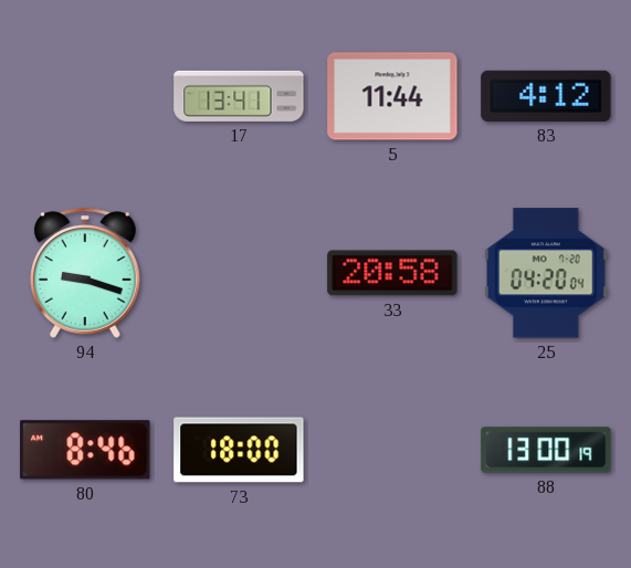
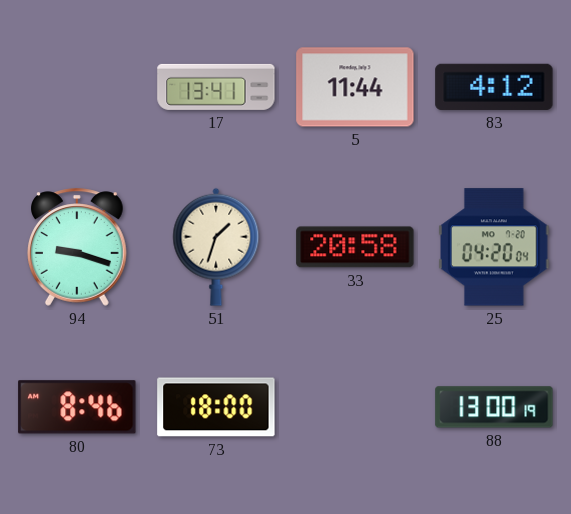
51: none -> 1:33
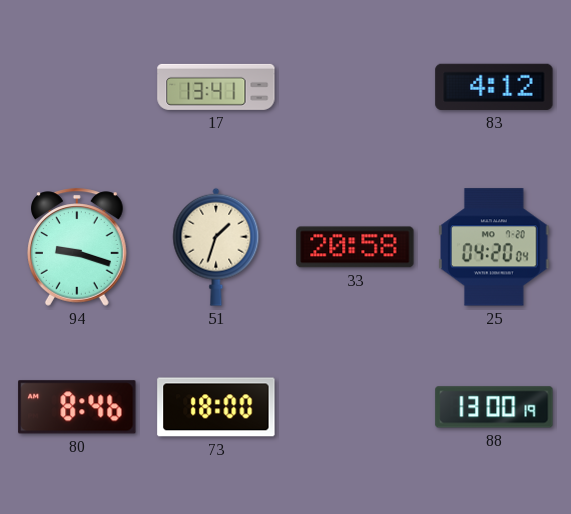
5: 11:44 -> none
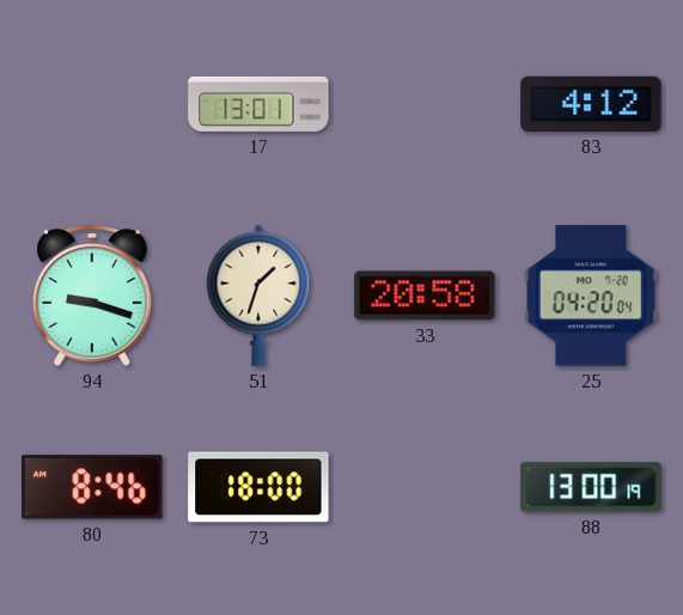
17: 13:41 -> 13:01
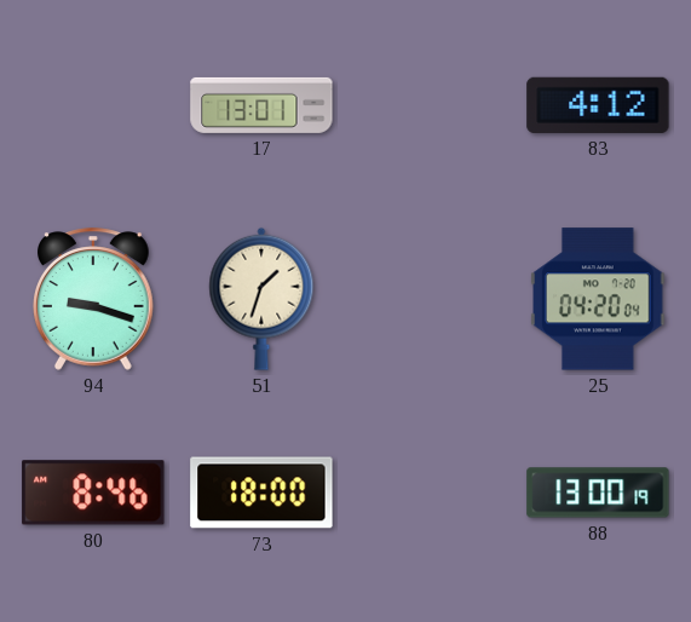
33: 20:58 -> none
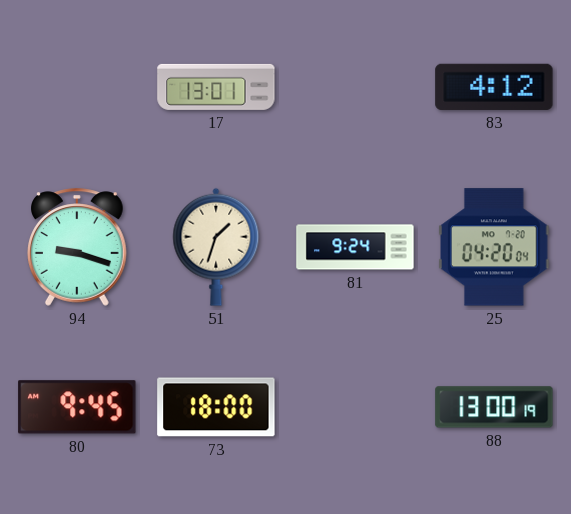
81: none -> 9:24
80: 8:46 -> 9:45
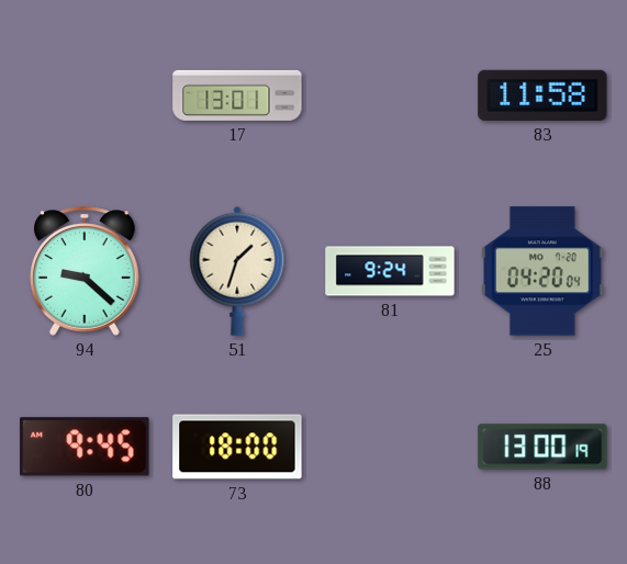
83: 4:12 -> 11:58
94: 9:18 -> 9:22
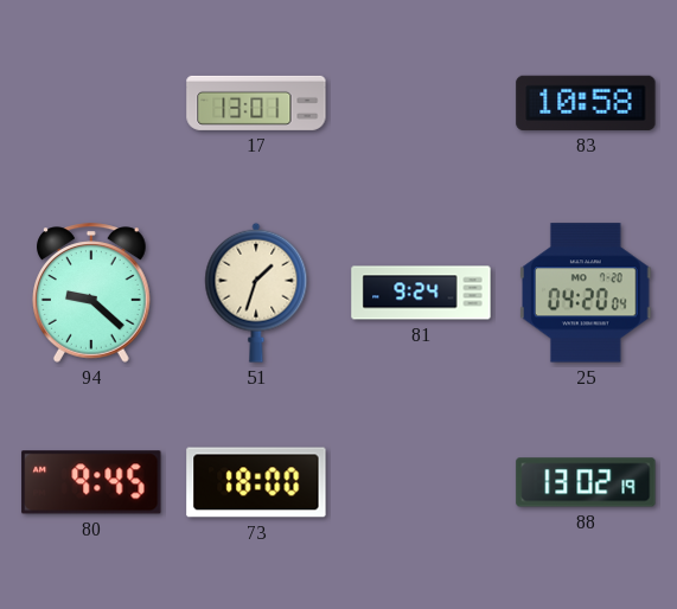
83: 11:58 -> 10:58
88: 13:00 -> 13:02
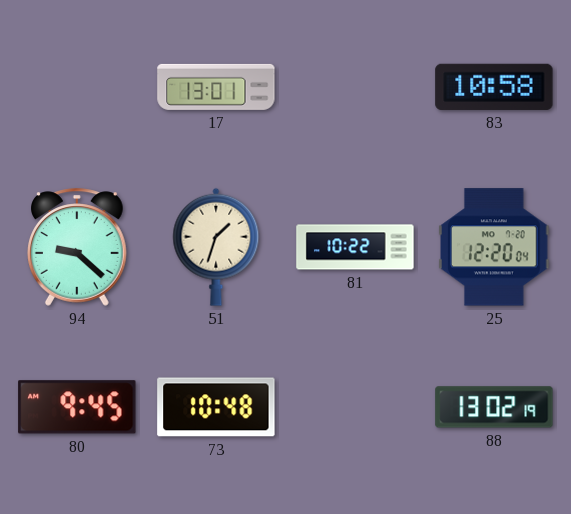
81: 9:24 -> 10:22
25: 04:20 -> 12:20
73: 18:00 -> 10:48
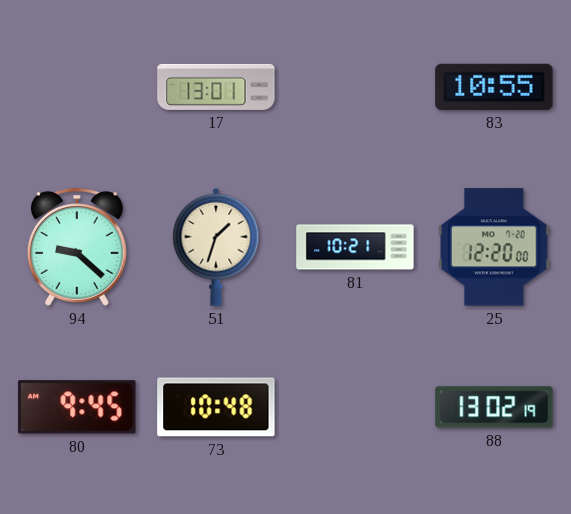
83: 10:58 -> 10:55
81: 10:22 -> 10:21
25: 12:20:04 -> 12:20:00
